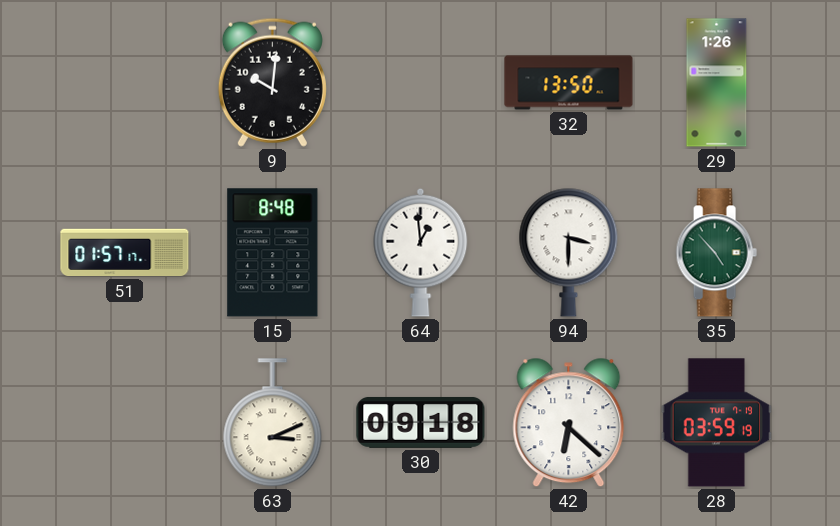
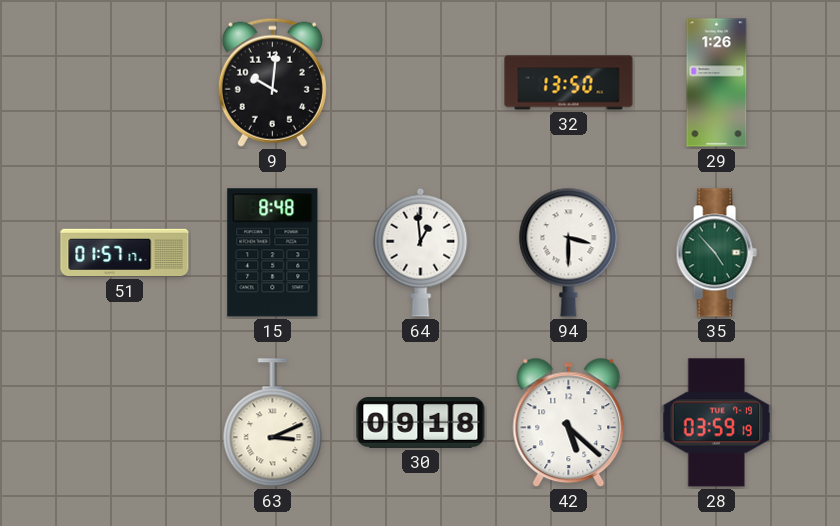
42: 6:22 -> 5:22
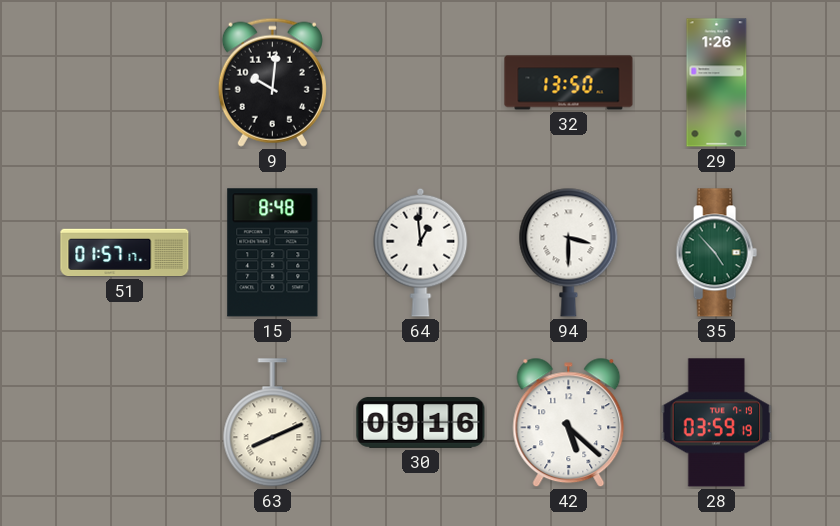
63: 3:11 -> 8:11
30: 09:18 -> 09:16
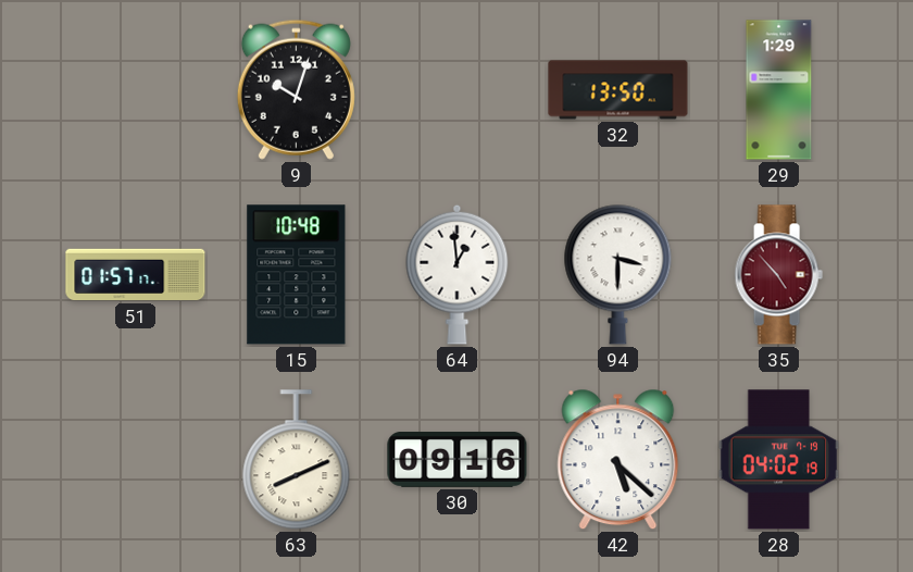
9: 10:01 -> 10:03
29: 1:26 -> 1:29
15: 8:48 -> 10:48
35 dial: green -> burgundy
28: 03:59 -> 04:02
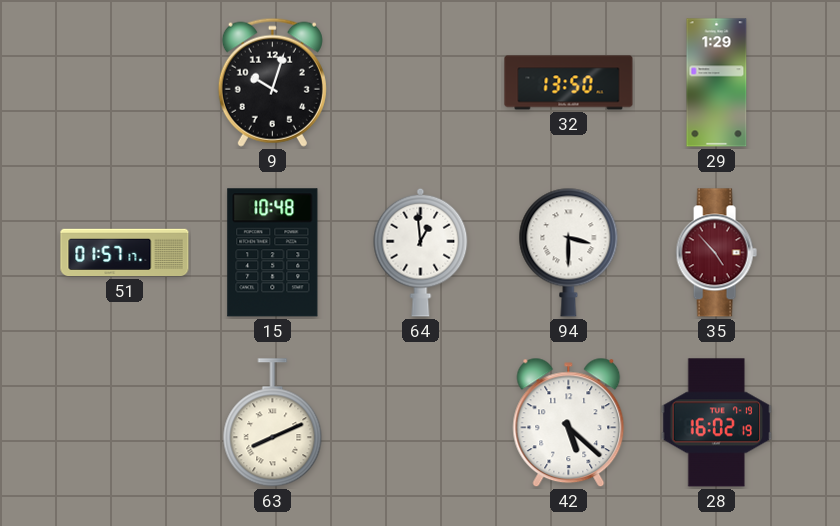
30: 09:16 -> none
28: 04:02 -> 16:02
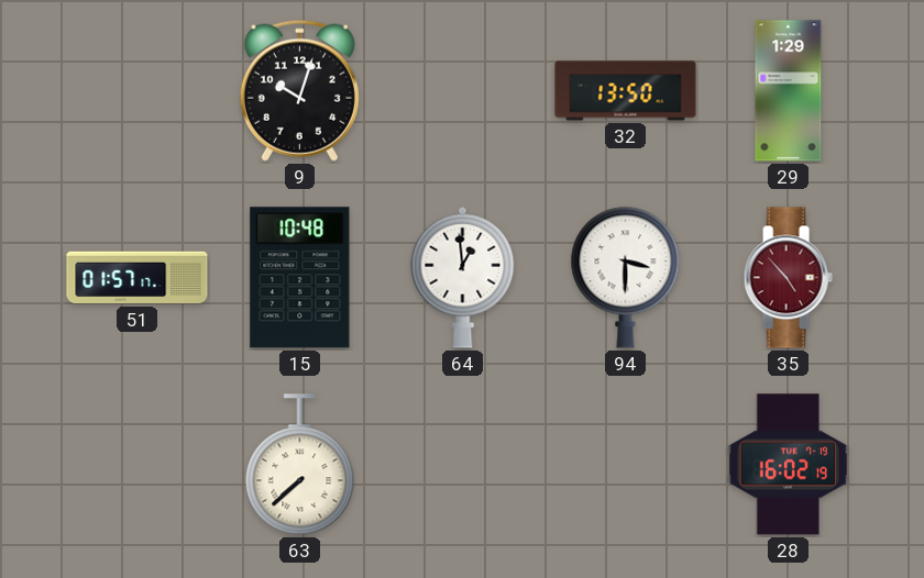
63: 8:11 -> 7:38
42: 5:22 -> none
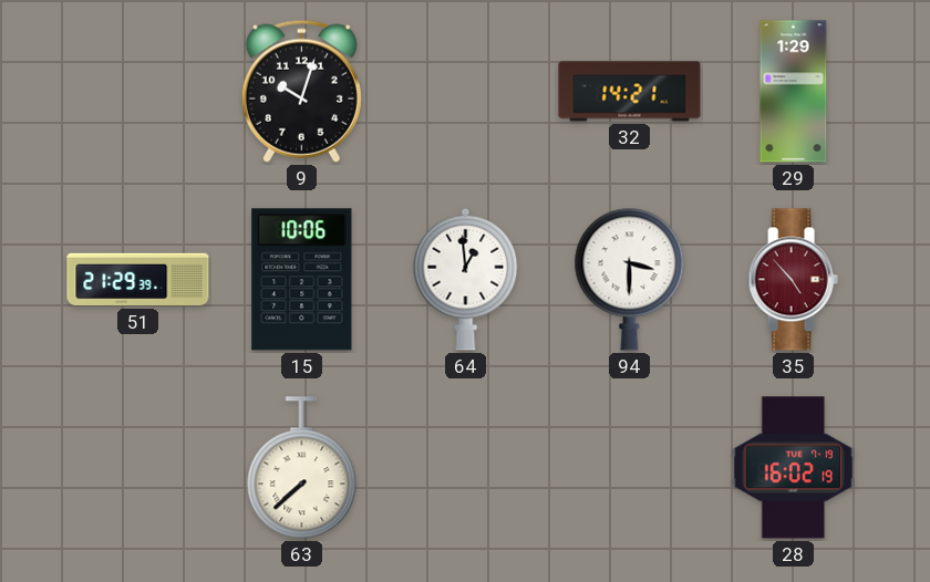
32: 13:50 -> 14:21
51: 01:57 -> 21:29
15: 10:48 -> 10:06
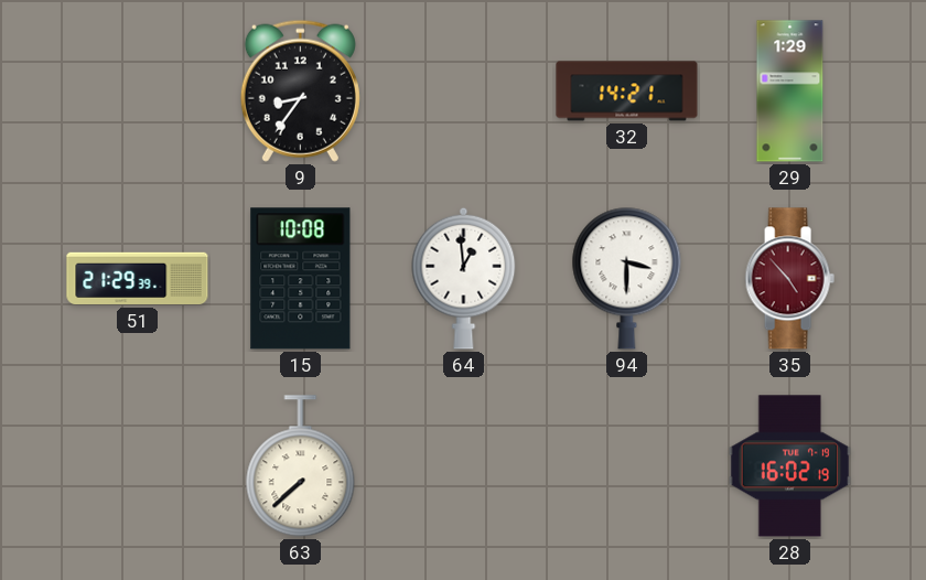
9: 10:03 -> 8:36
15: 10:06 -> 10:08
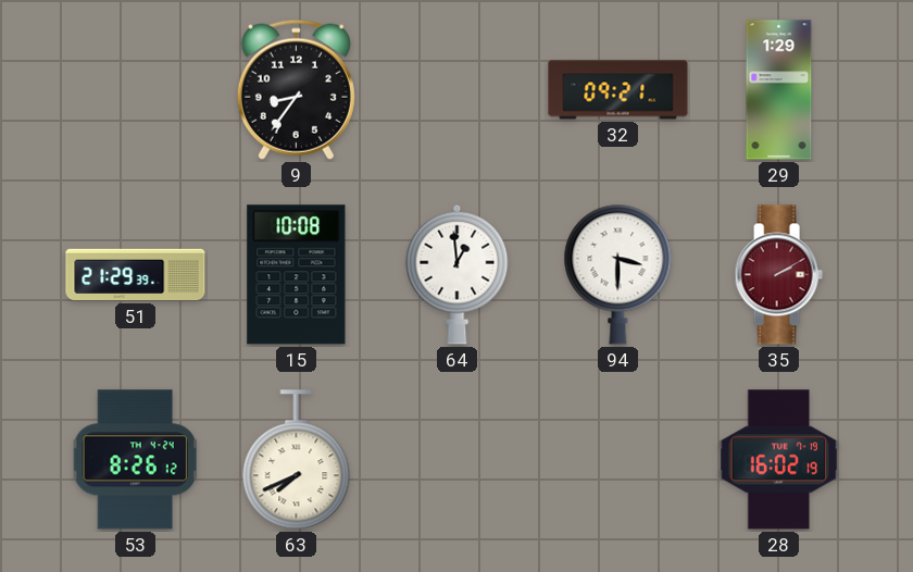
32: 14:21 -> 09:21
35: 4:53 -> 2:10
53: none -> 8:26
63: 7:38 -> 7:41
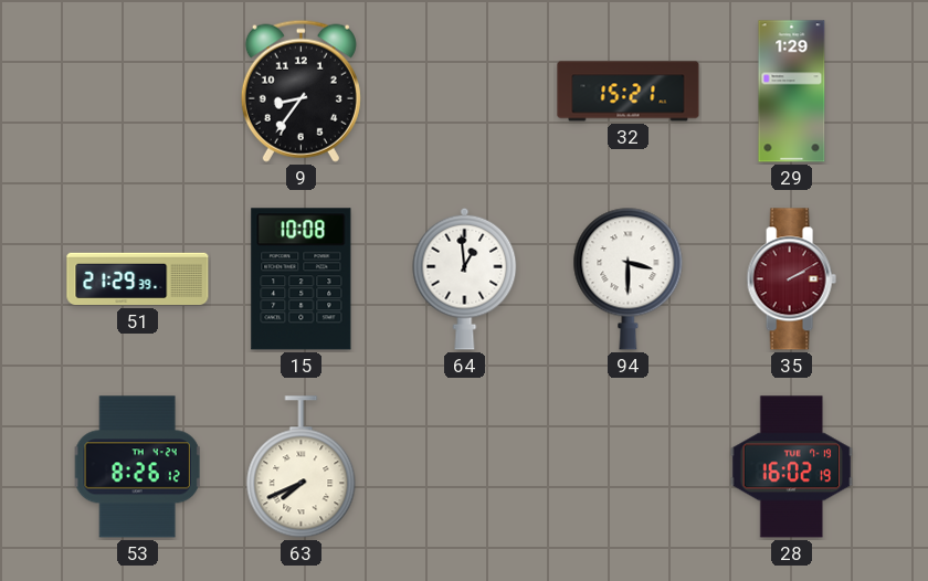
32: 09:21 -> 15:21
